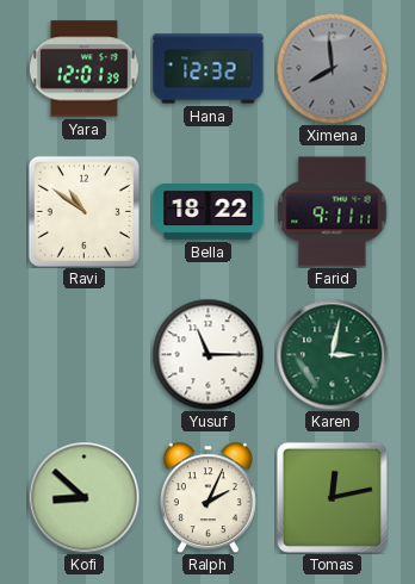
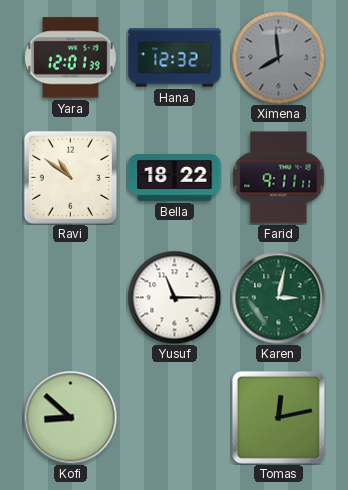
Ralph: 2:04 -> none
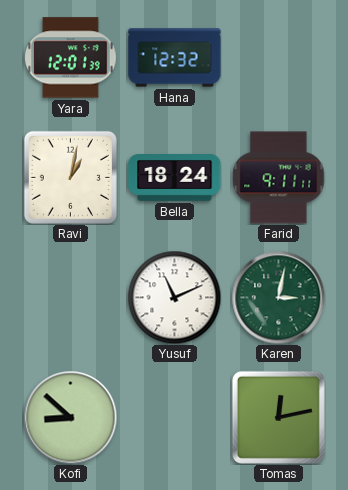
Ximena: 7:59 -> none
Ravi: 10:51 -> 1:02
Bella: 18:22 -> 18:24
Yusuf: 11:15 -> 11:11
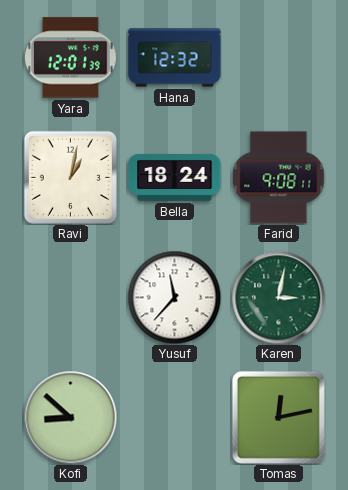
Farid: 9:11 -> 9:08
Yusuf: 11:11 -> 11:37
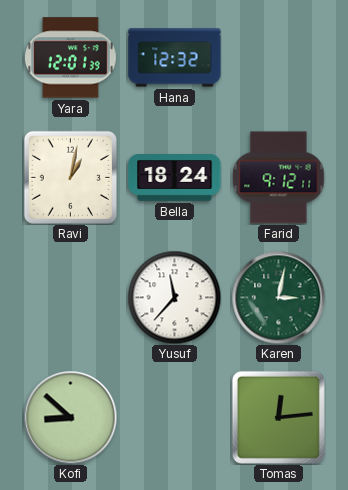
Farid: 9:08 -> 9:12
Tomas: 12:13 -> 12:14
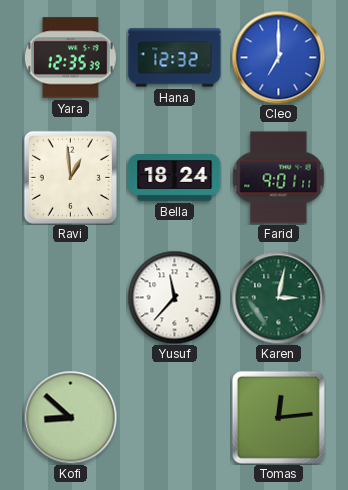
Yara: 12:01 -> 12:35
Cleo: none -> 7:00
Ravi: 1:02 -> 12:59
Farid: 9:12 -> 9:01
